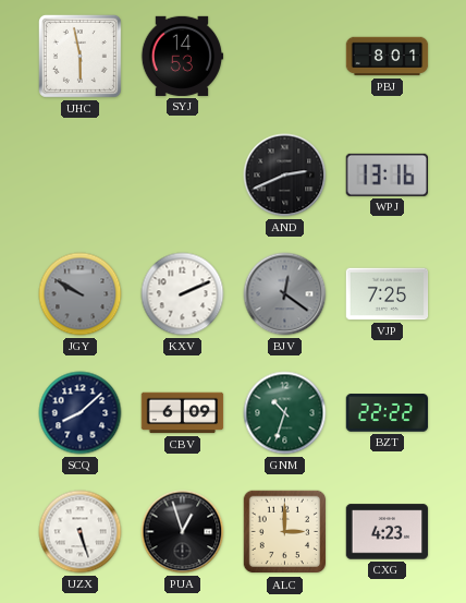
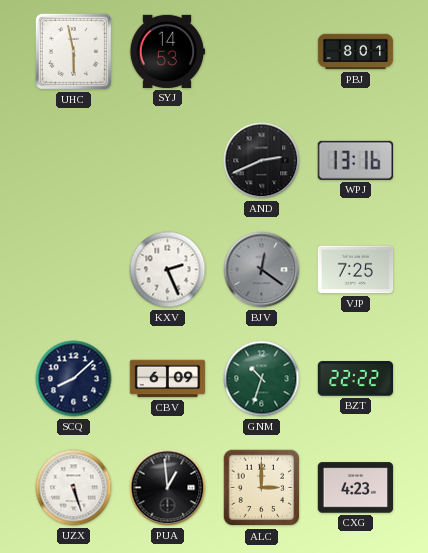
JGY: 9:50 -> none
KXV: 2:11 -> 2:26
PUA: 12:57 -> 12:59
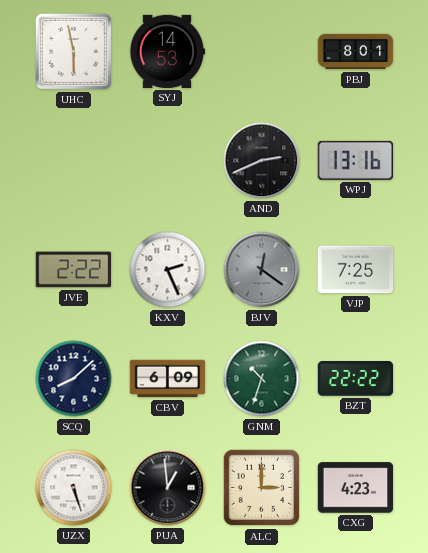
JVE: none -> 2:22
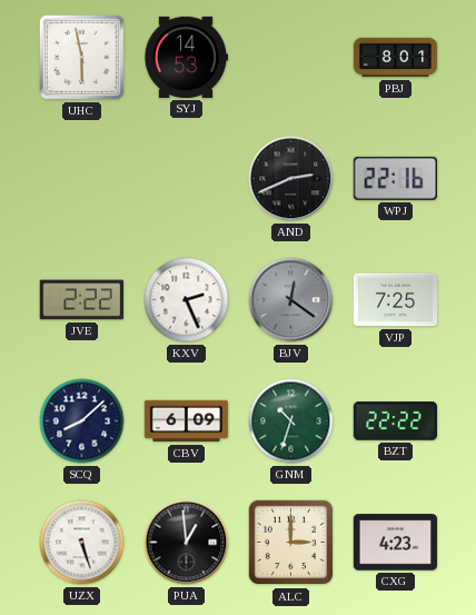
WPJ: 13:16 -> 22:16
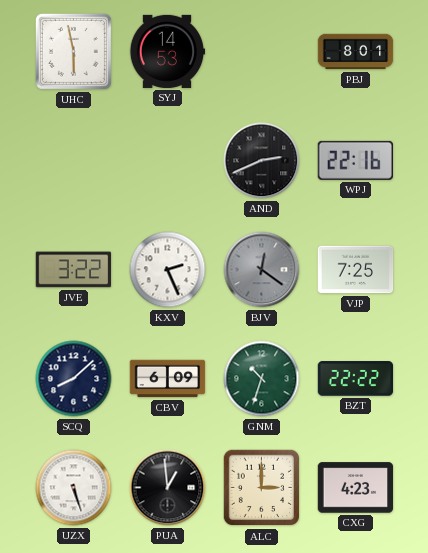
JVE: 2:22 -> 3:22
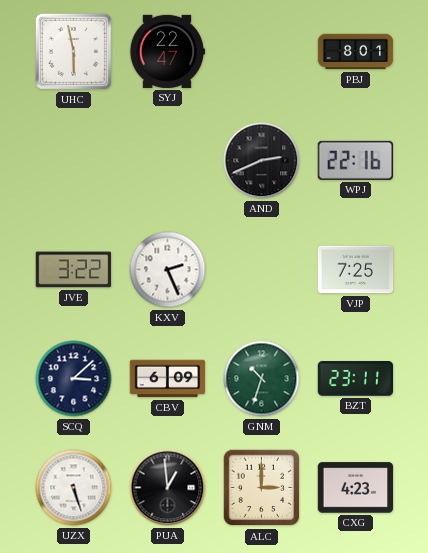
SYJ: 14:53 -> 22:47
BJV: 12:21 -> none
SCQ: 8:08 -> 3:08
BZT: 22:22 -> 23:11
